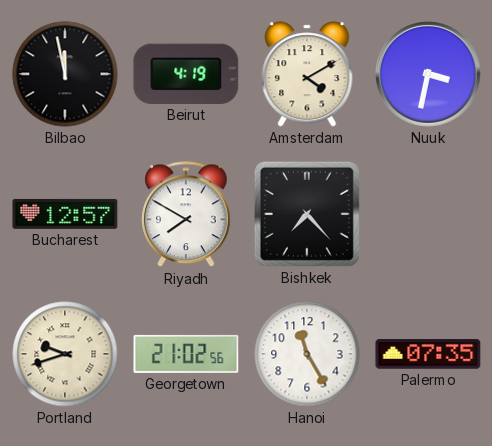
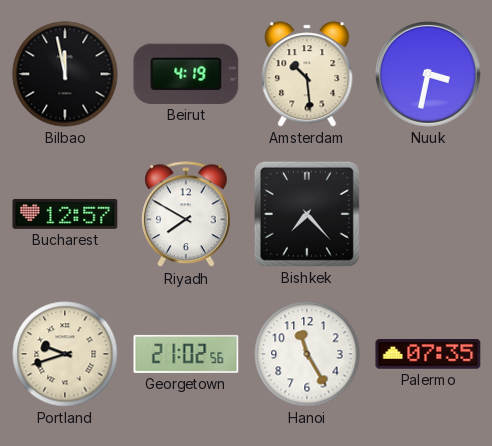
Amsterdam: 4:10 -> 10:29
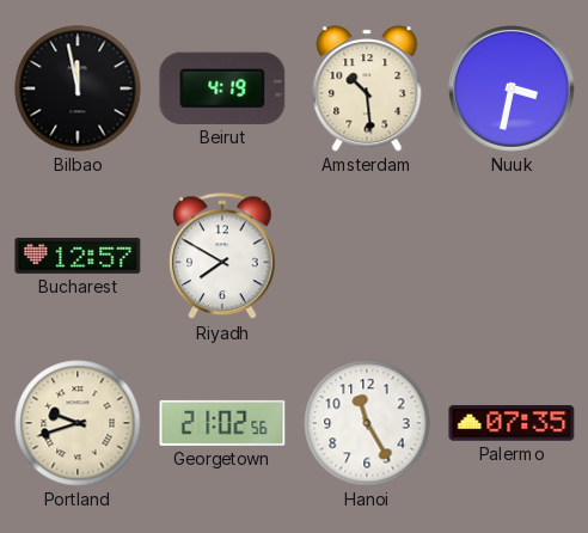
Bishkek: 7:23 -> none
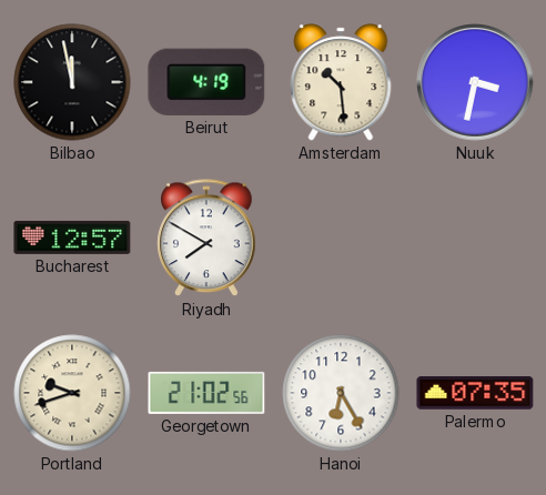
Hanoi: 11:25 -> 6:25
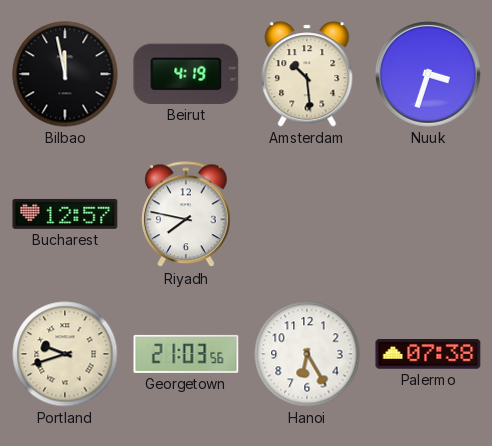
Nuuk: 3:32 -> 3:33
Riyadh: 7:50 -> 7:47
Georgetown: 21:02 -> 21:03
Palermo: 07:35 -> 07:38
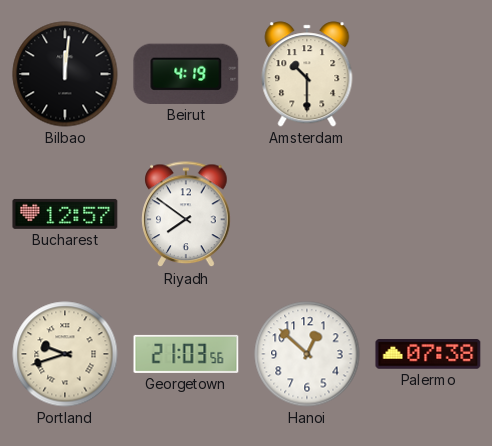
Bilbao: 11:58 -> 12:01
Amsterdam: 10:29 -> 10:30
Nuuk: 3:33 -> none
Riyadh: 7:47 -> 7:51
Hanoi: 6:25 -> 12:52
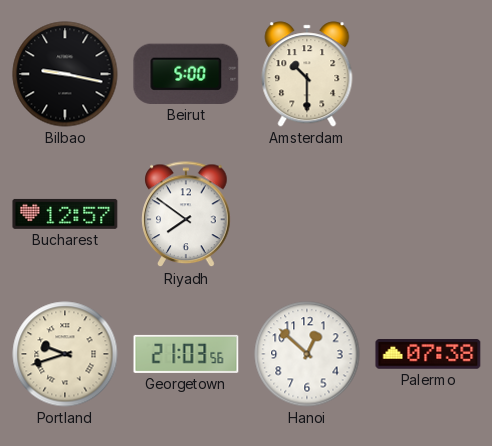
Bilbao: 12:01 -> 9:17
Beirut: 4:19 -> 5:00
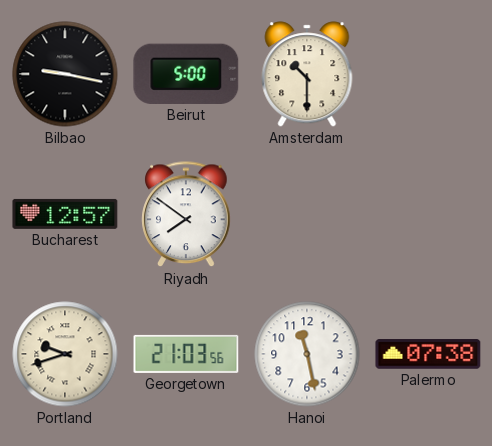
Hanoi: 12:52 -> 11:28
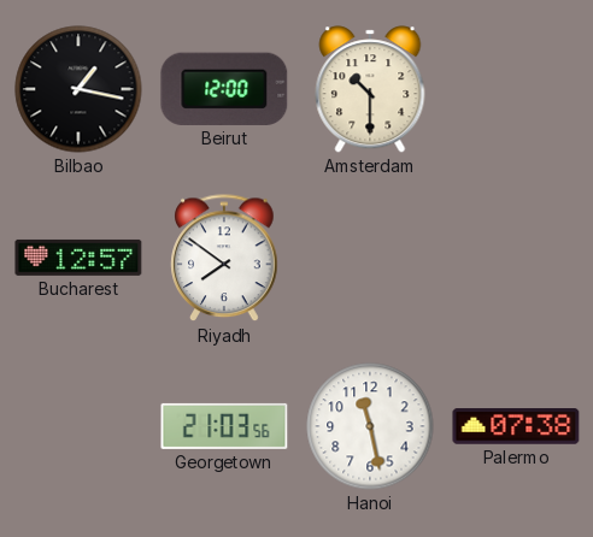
Bilbao: 9:17 -> 1:17
Beirut: 5:00 -> 12:00
Portland: 9:42 -> none
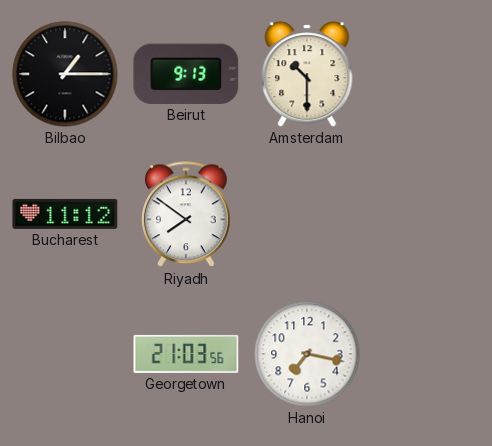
Bilbao: 1:17 -> 1:15
Beirut: 12:00 -> 9:13
Bucharest: 12:57 -> 11:12
Hanoi: 11:28 -> 7:17
Palermo: 07:38 -> none
